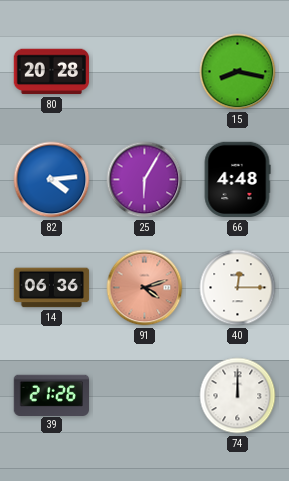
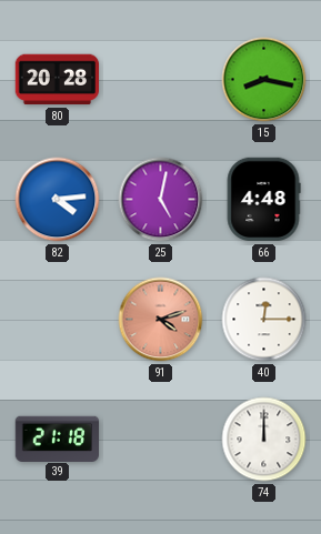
25: 6:05 -> 5:02
14: 06:36 -> none
39: 21:26 -> 21:18
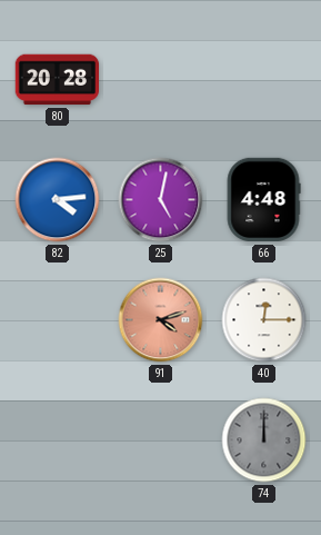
15: 8:17 -> none
39: 21:18 -> none
74 dial: white -> grey
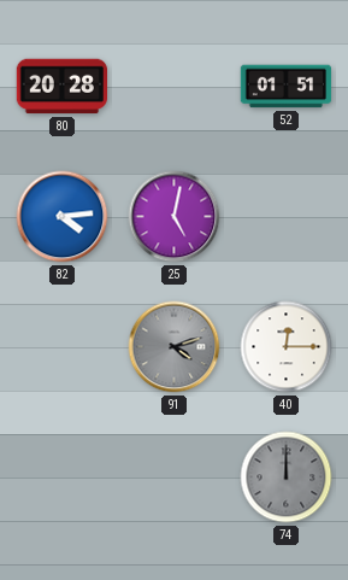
52: none -> 01:51
66: 4:48 -> none
91 dial: salmon -> grey
